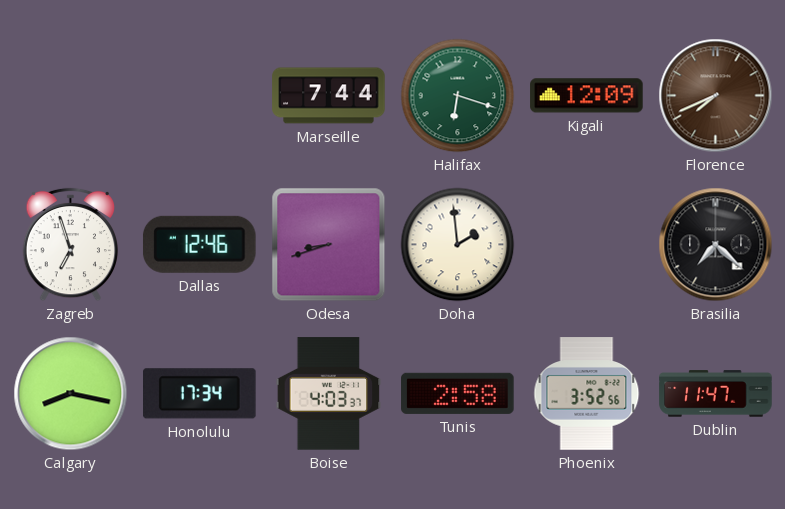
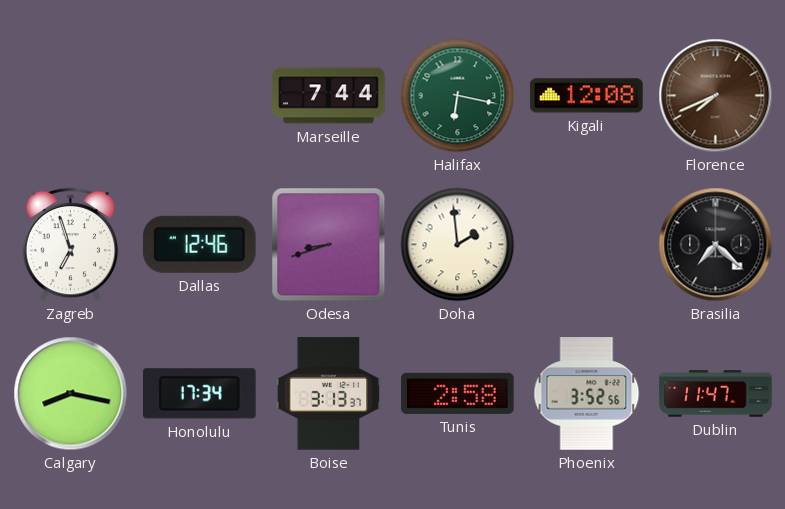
Halifax: 6:18 -> 6:17
Kigali: 12:09 -> 12:08
Boise: 4:03 -> 3:13
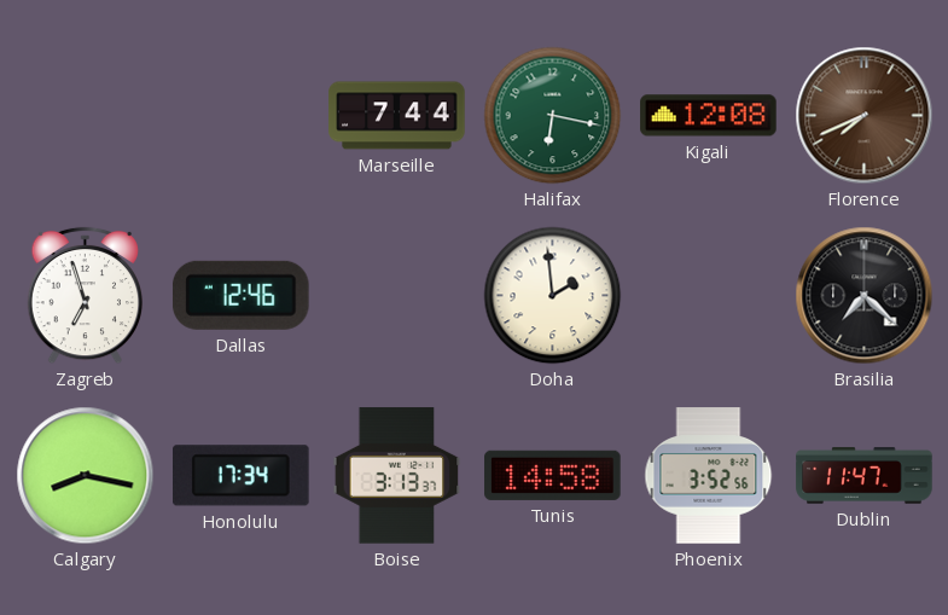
Odesa: 8:42 -> none
Tunis: 2:58 -> 14:58
